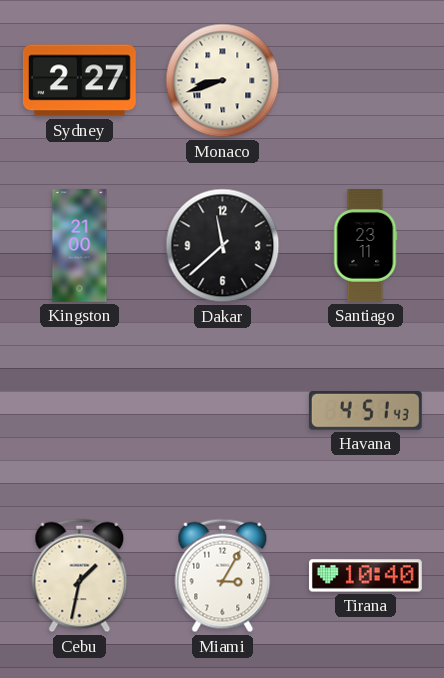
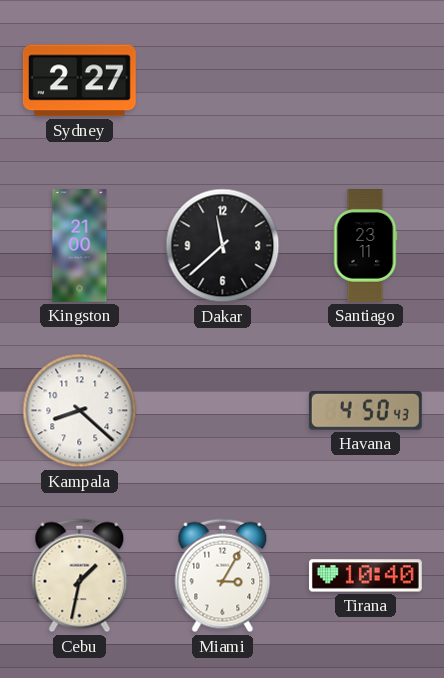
Monaco: 8:42 -> none
Kampala: none -> 8:22
Havana: 4:51 -> 4:50
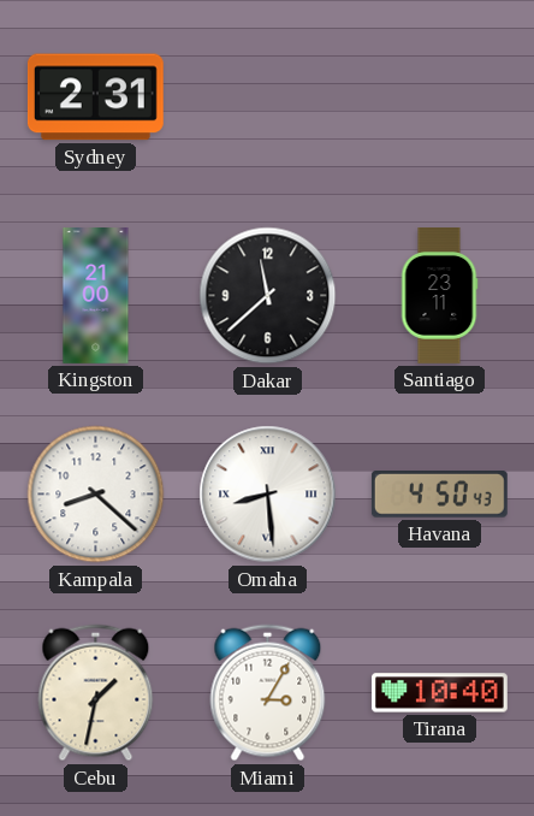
Sydney: 2:27 -> 2:31
Omaha: none -> 8:29
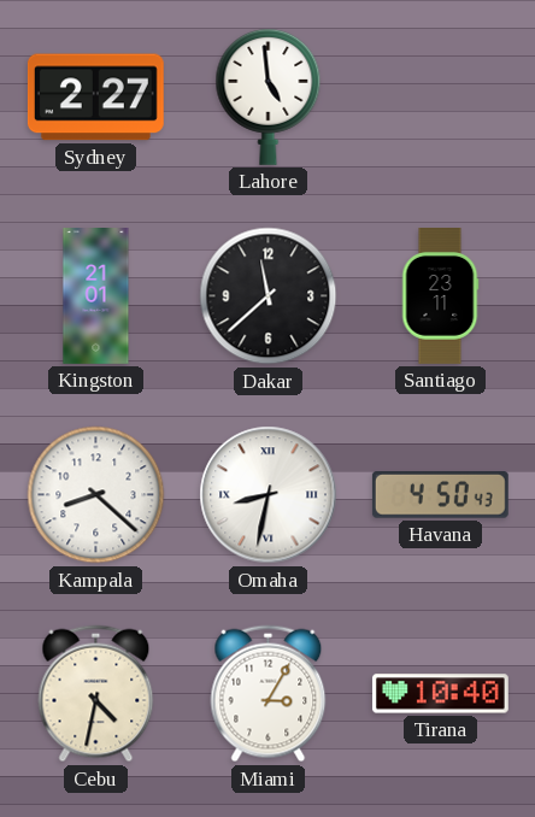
Sydney: 2:31 -> 2:27
Lahore: none -> 4:59
Kingston: 21:00 -> 21:01
Omaha: 8:29 -> 8:32
Cebu: 1:32 -> 4:32
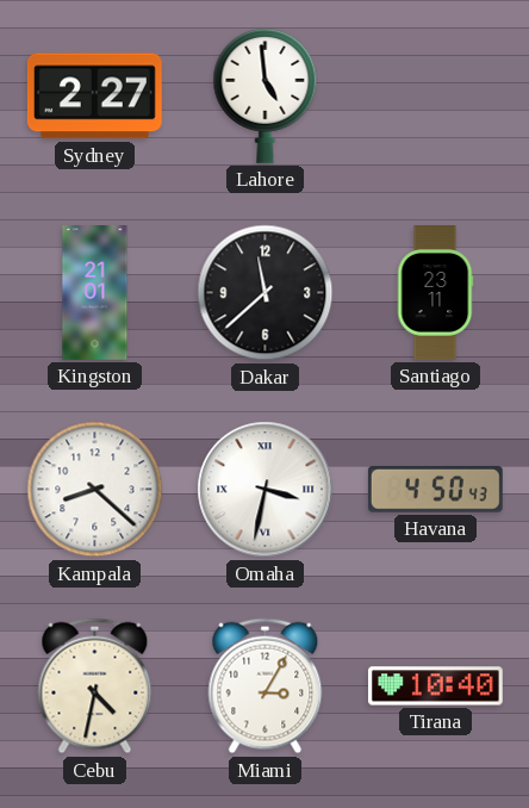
Omaha: 8:32 -> 3:32
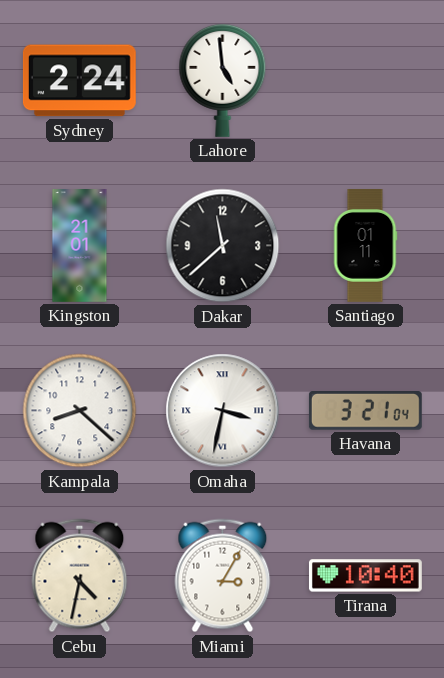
Sydney: 2:27 -> 2:24
Santiago: 23:11 -> 01:11
Havana: 4:50 -> 3:21
